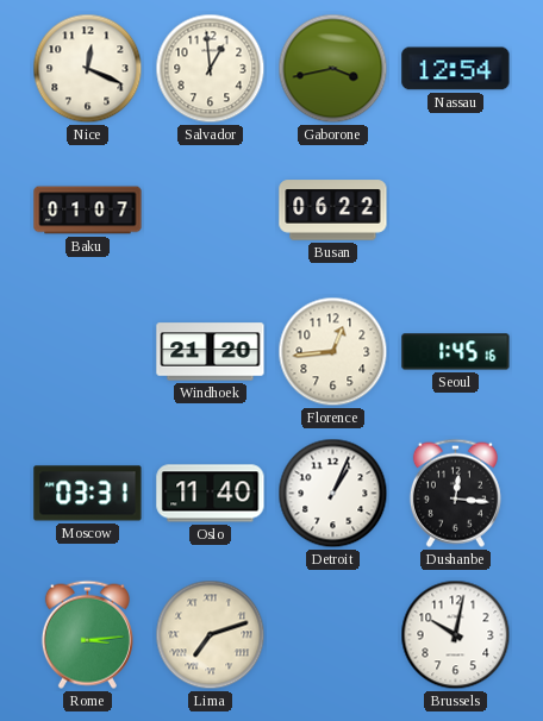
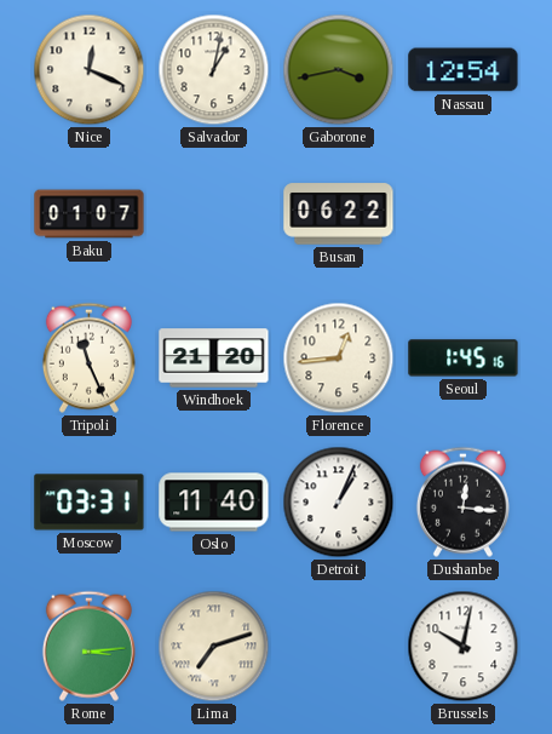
Salvador: 12:59 -> 1:02
Tripoli: none -> 11:26
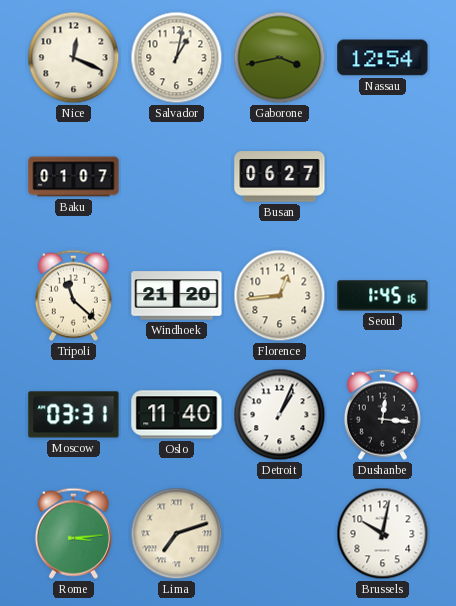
Busan: 06:22 -> 06:27
Tripoli: 11:26 -> 11:22
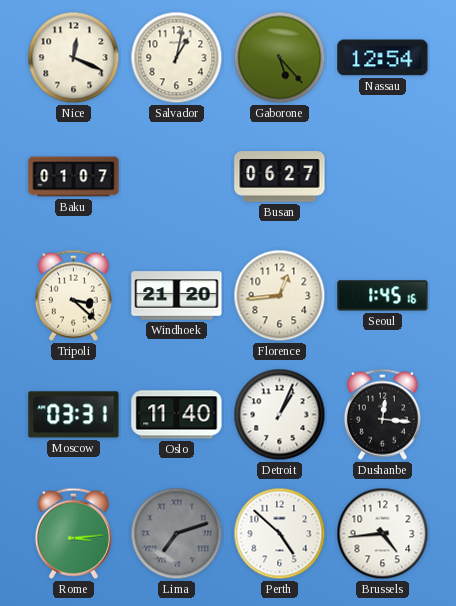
Gaborone: 3:43 -> 5:23
Tripoli: 11:22 -> 3:22
Lima dial: cream -> grey
Perth: none -> 4:52
Brussels: 10:02 -> 4:44
